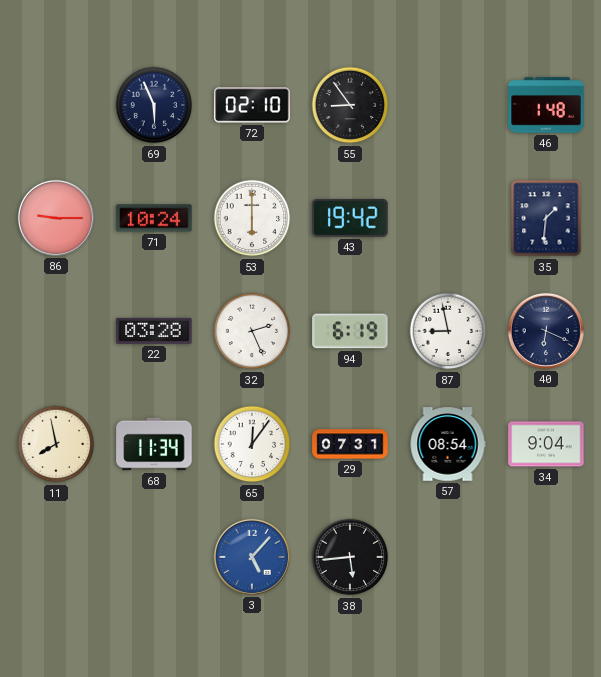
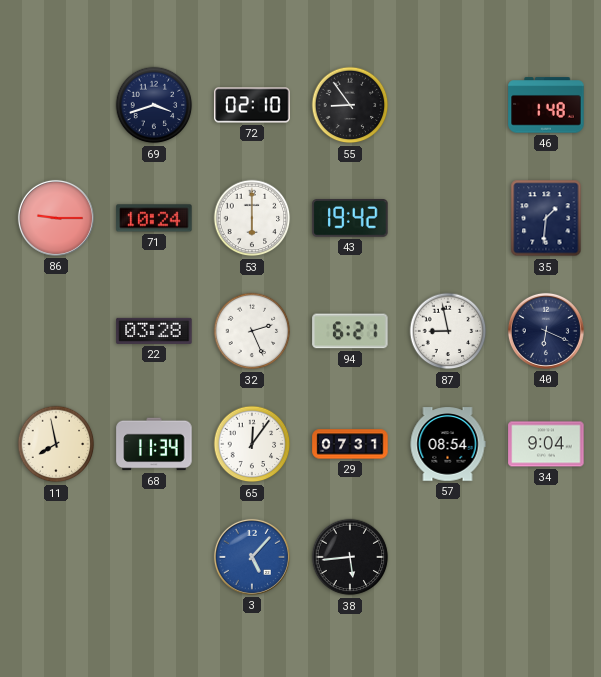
69: 5:56 -> 3:42
94: 6:19 -> 6:21
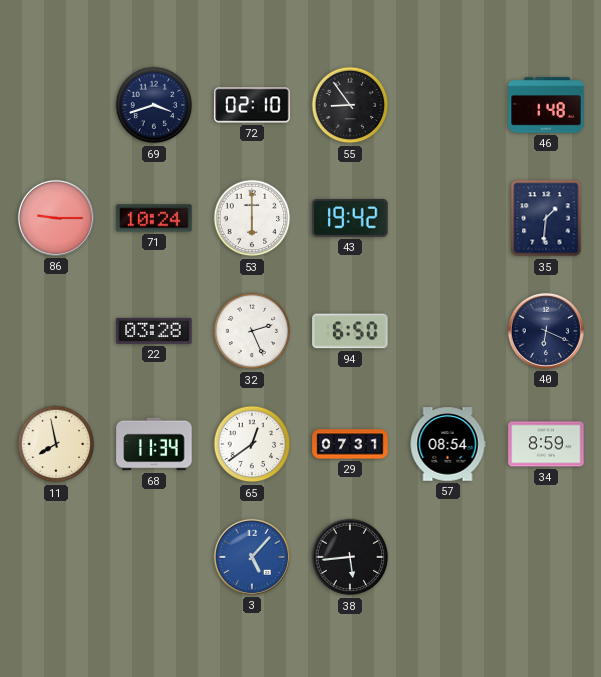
94: 6:21 -> 6:50
87: 8:58 -> none
65: 12:06 -> 12:39
34: 9:04 -> 8:59
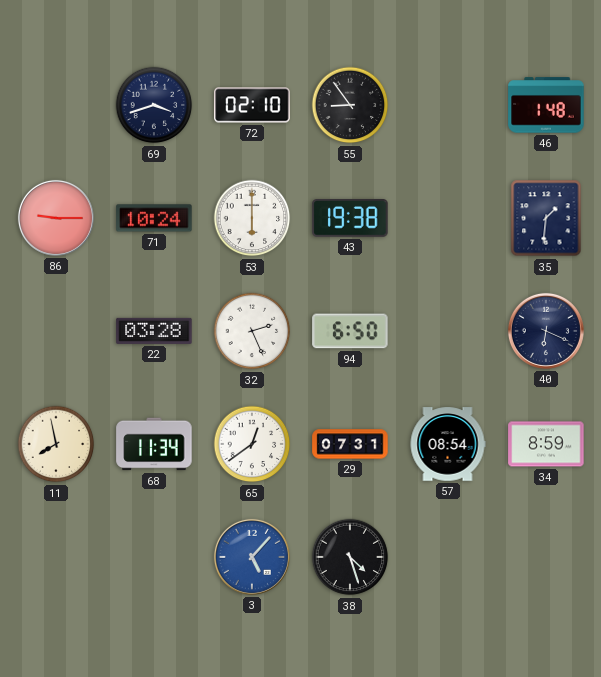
43: 19:42 -> 19:38
38: 5:44 -> 4:27
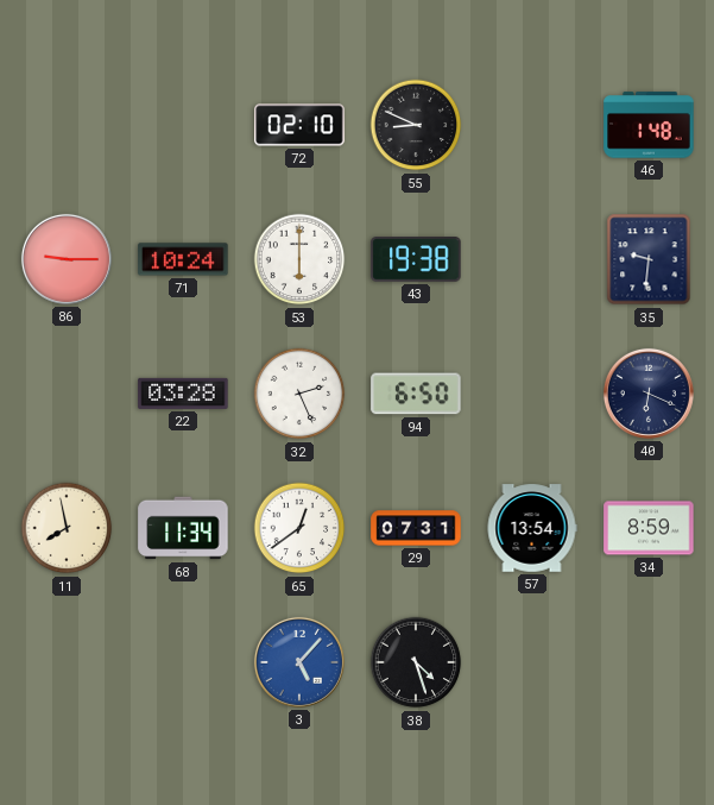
69: 3:42 -> none
55: 8:54 -> 8:49
35: 1:31 -> 9:31
57: 08:54 -> 13:54
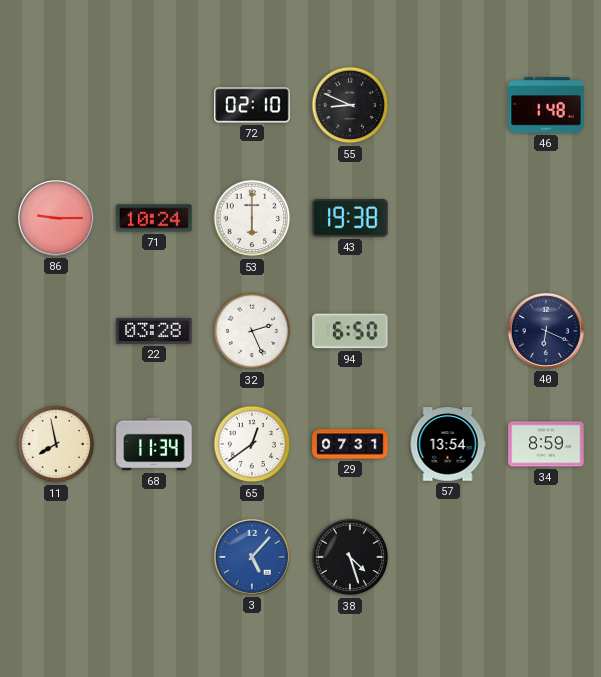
35: 9:31 -> none
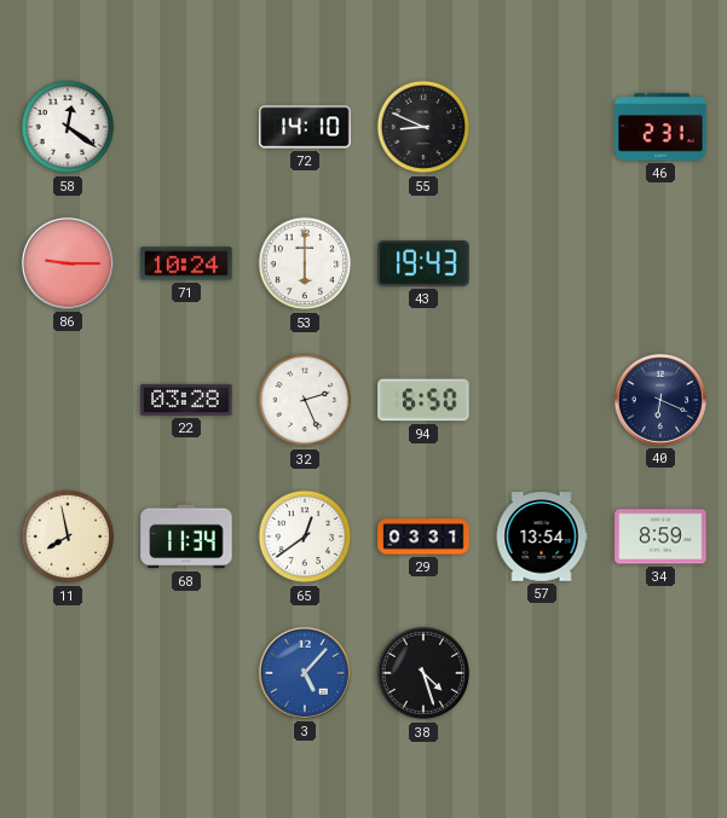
58: none -> 12:21
72: 02:10 -> 14:10
46: 1:48 -> 2:31
43: 19:38 -> 19:43
29: 07:31 -> 03:31
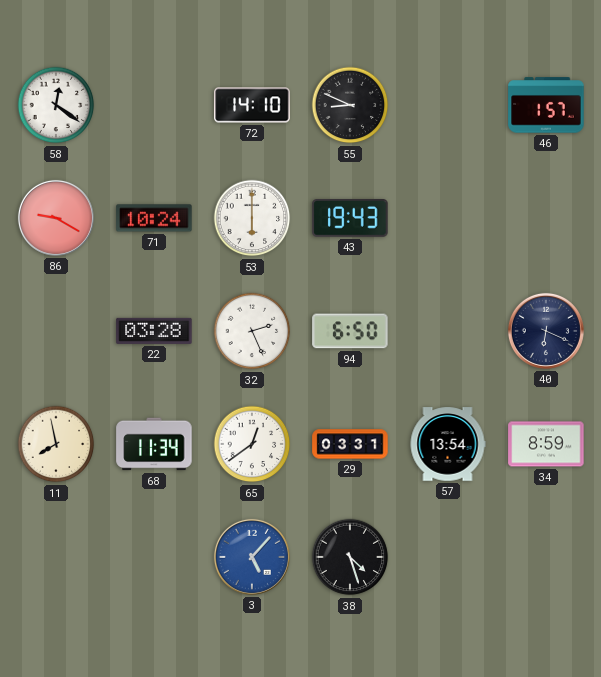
46: 2:31 -> 1:57
86: 9:15 -> 9:20
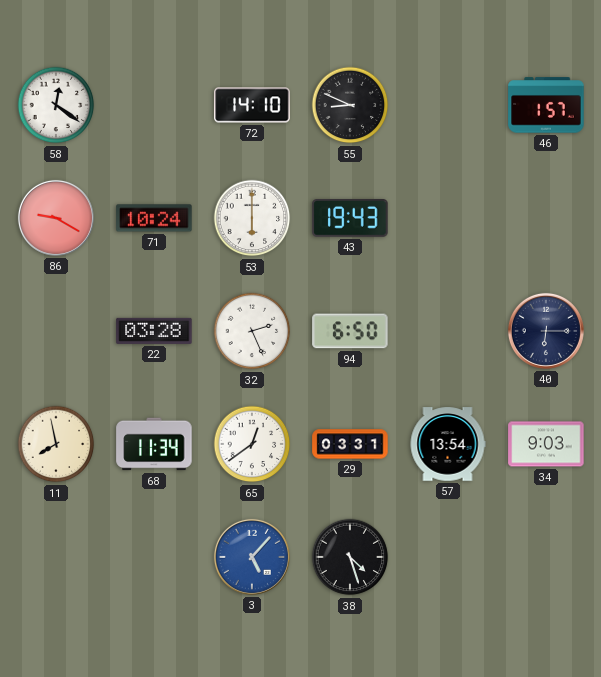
40: 6:19 -> 6:15
34: 8:59 -> 9:03
